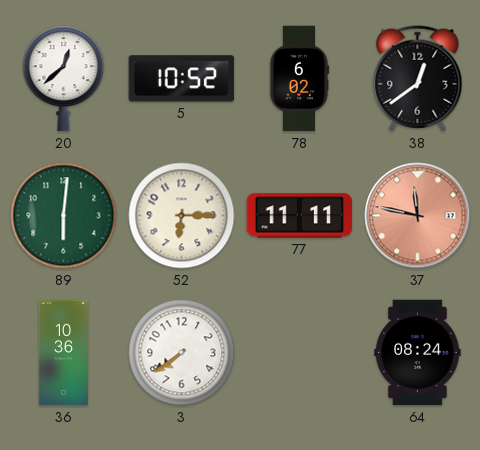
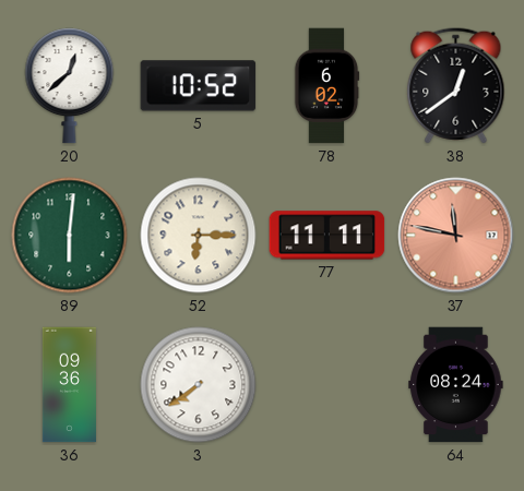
36: 10:36 -> 09:36
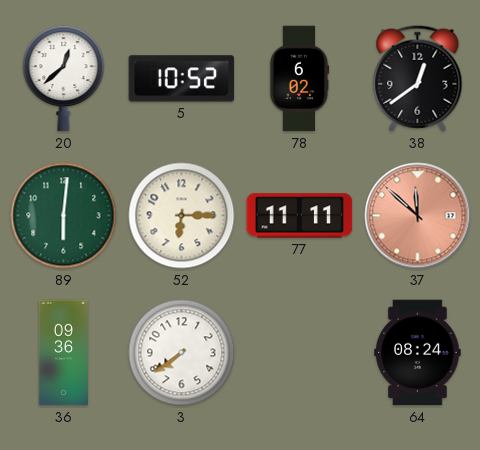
37: 11:47 -> 11:52
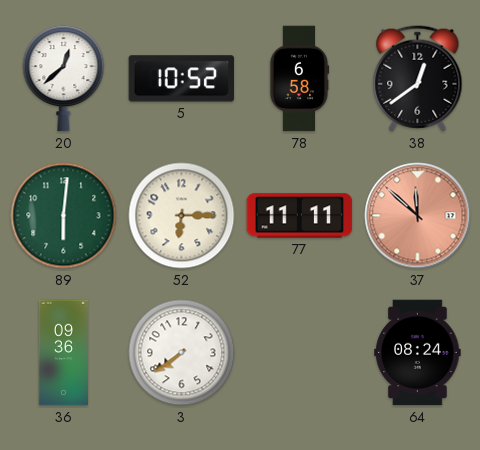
78: 6:02 -> 6:58
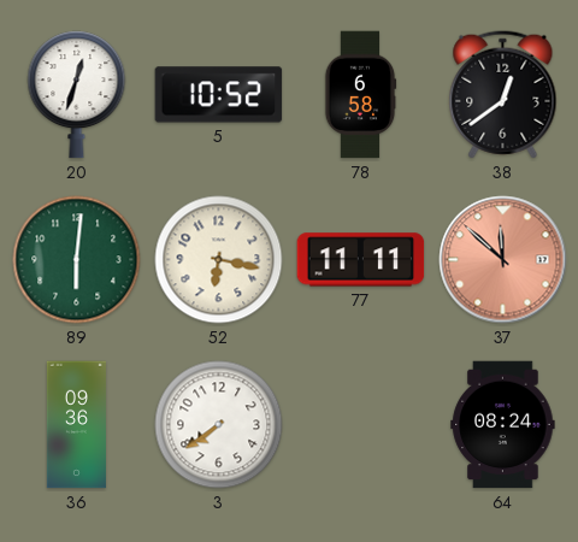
20: 12:38 -> 12:33
52: 6:15 -> 6:17
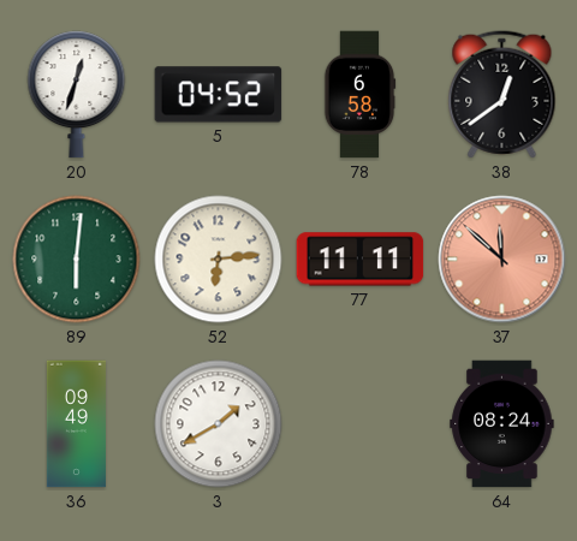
5: 10:52 -> 04:52
52: 6:17 -> 6:14
36: 09:36 -> 09:49
3: 7:39 -> 1:40
